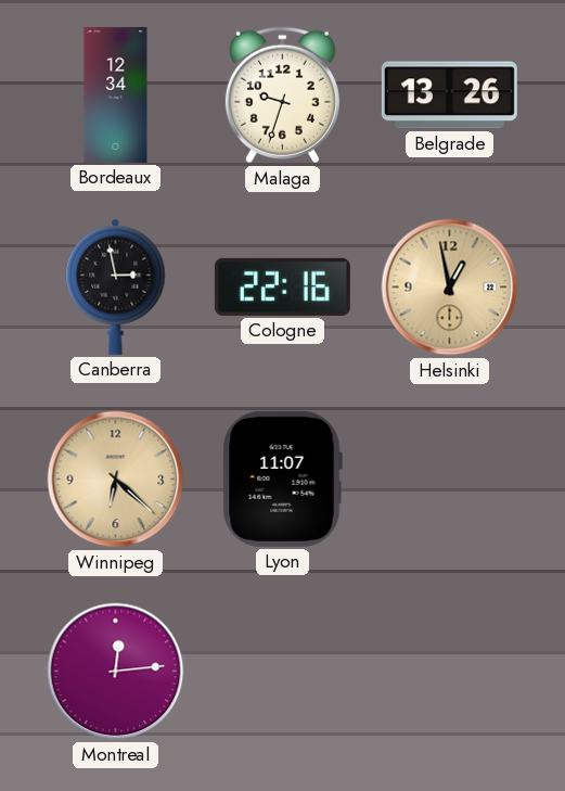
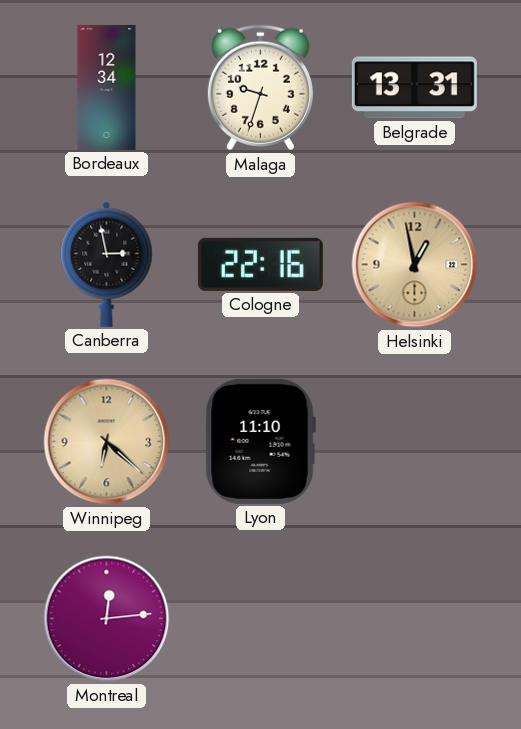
Belgrade: 13:26 -> 13:31
Lyon: 11:07 -> 11:10
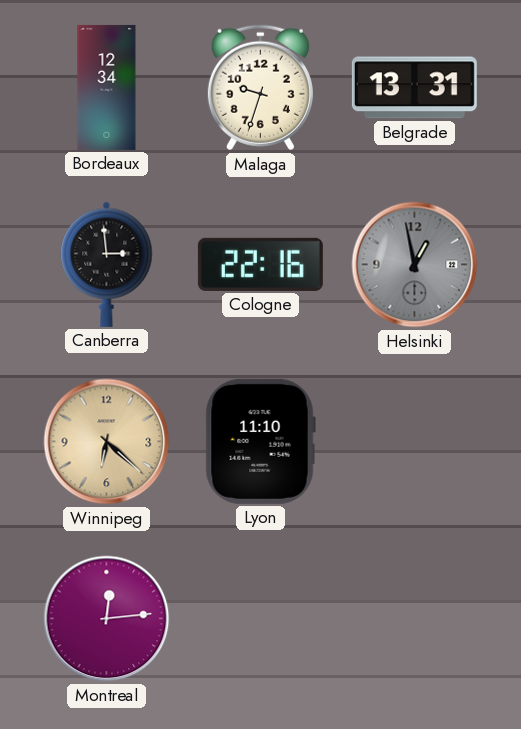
Canberra: 2:58 -> 2:59
Helsinki dial: champagne -> grey
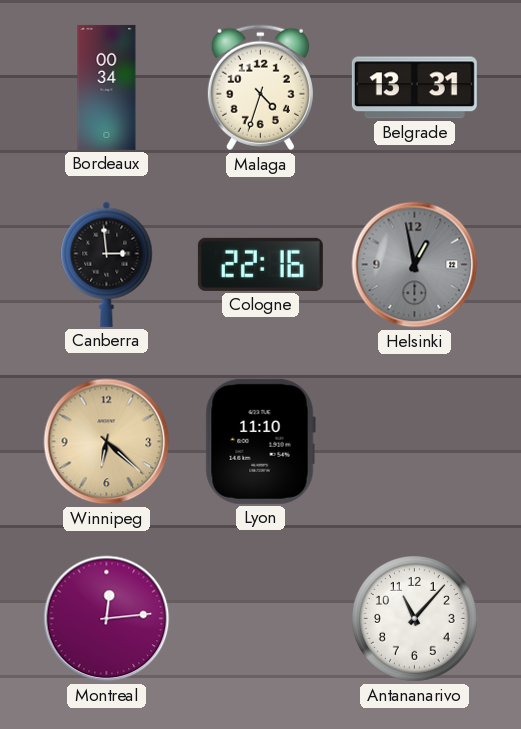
Bordeaux: 12:34 -> 00:34
Malaga: 9:33 -> 4:33
Antananarivo: none -> 11:07
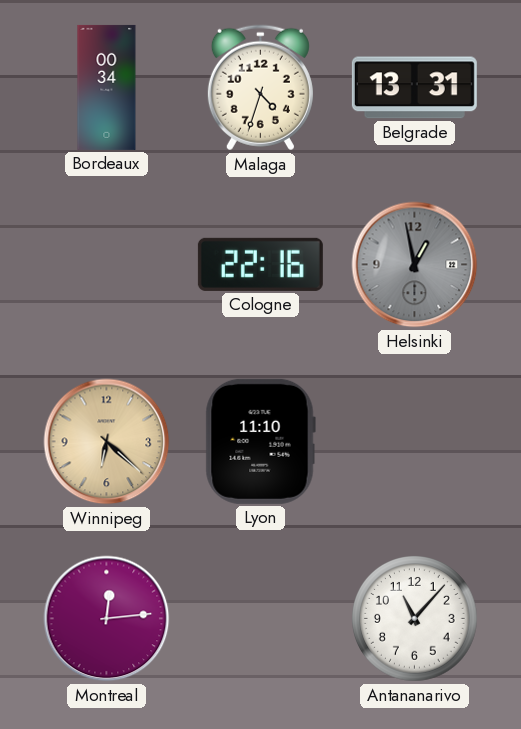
Canberra: 2:59 -> none
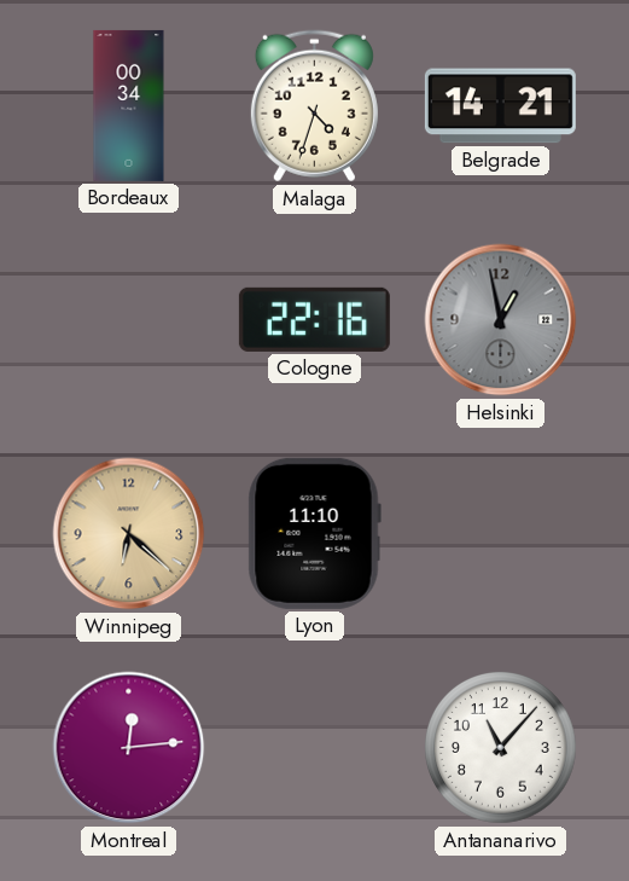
Belgrade: 13:31 -> 14:21
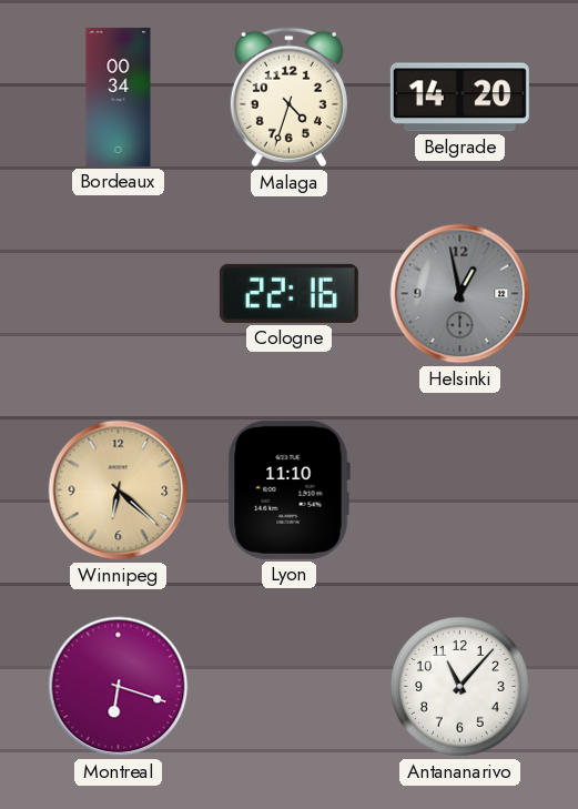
Belgrade: 14:21 -> 14:20
Montreal: 12:14 -> 6:18
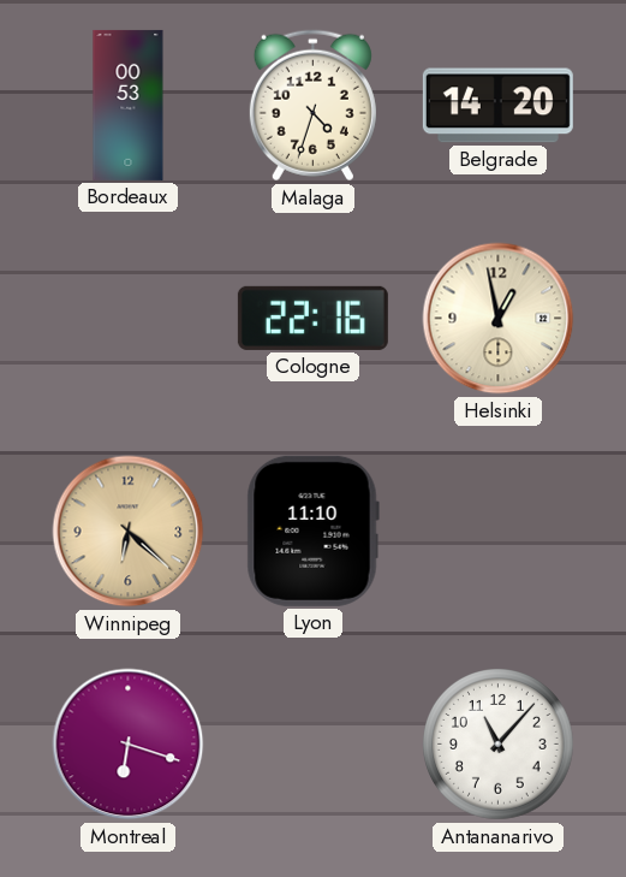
Bordeaux: 00:34 -> 00:53
Helsinki dial: grey -> cream
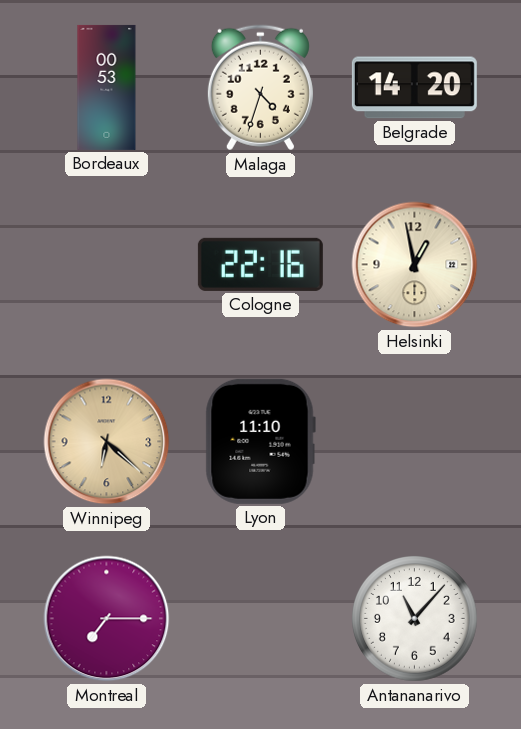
Montreal: 6:18 -> 7:15
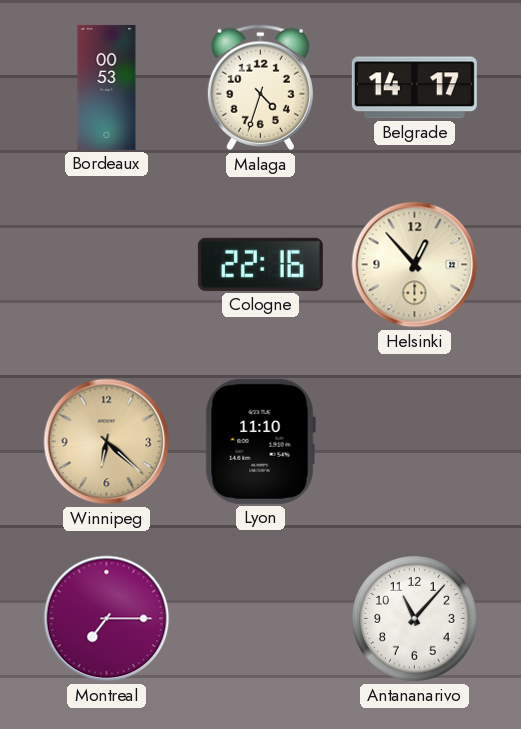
Belgrade: 14:20 -> 14:17
Helsinki: 12:58 -> 12:53
